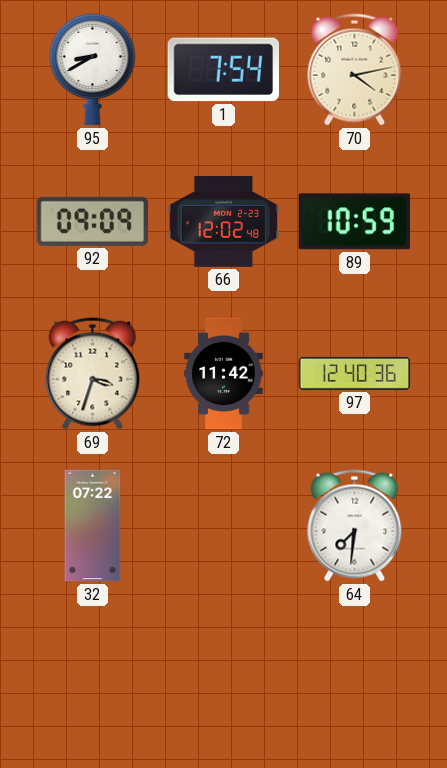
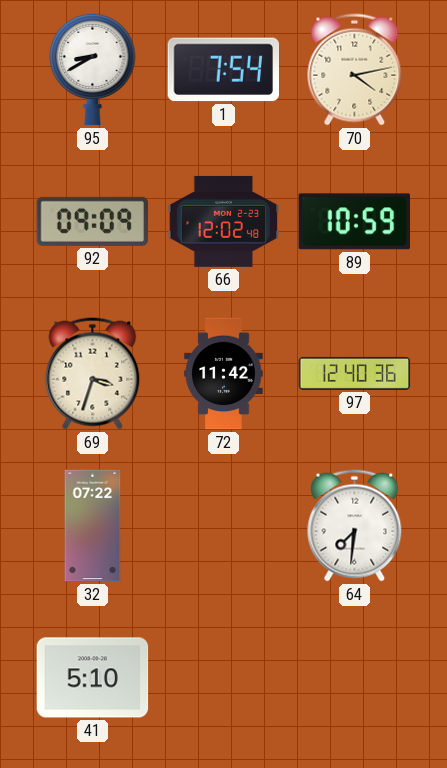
41: none -> 5:10
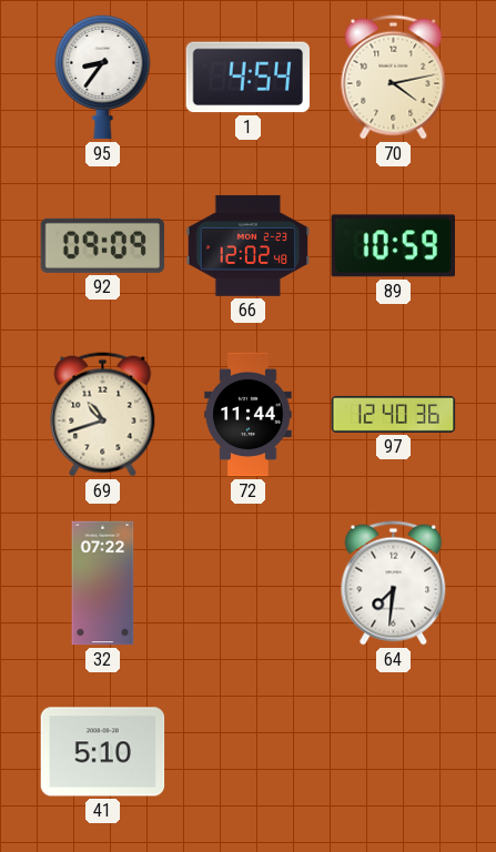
95: 8:40 -> 8:36
1: 7:54 -> 4:54
69: 3:33 -> 10:42
72: 11:42 -> 11:44
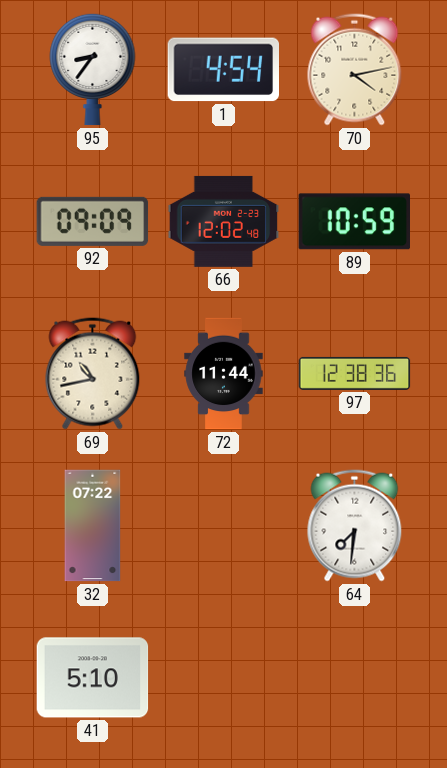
69: 10:42 -> 10:43
97: 12:40 -> 12:38
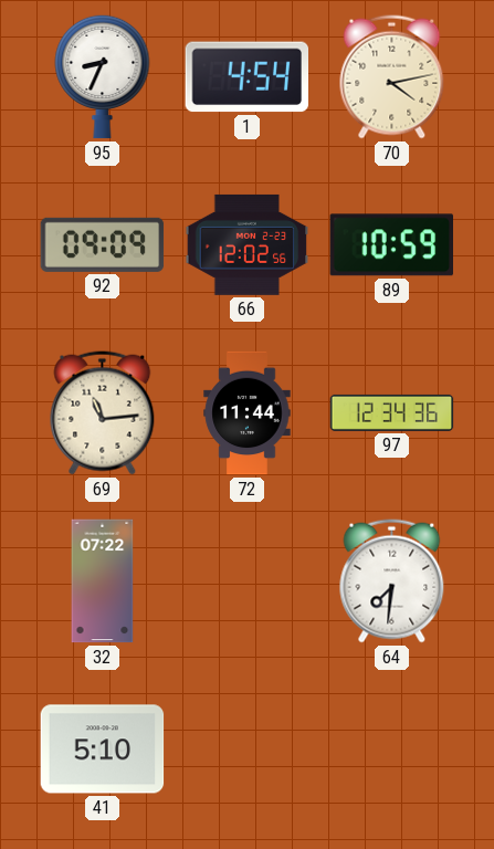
95: 8:36 -> 8:34
66: 12:02:48 -> 12:02:56
69: 10:43 -> 11:14
97: 12:38 -> 12:34
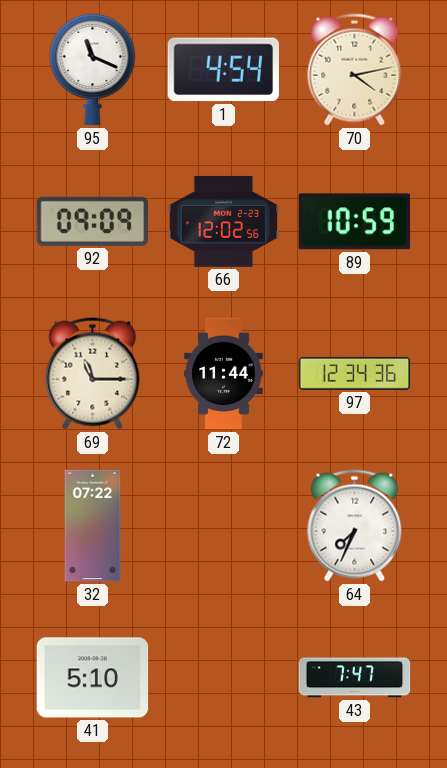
95: 8:34 -> 11:19
69: 11:14 -> 11:15
64: 7:31 -> 7:34
43: none -> 7:47
